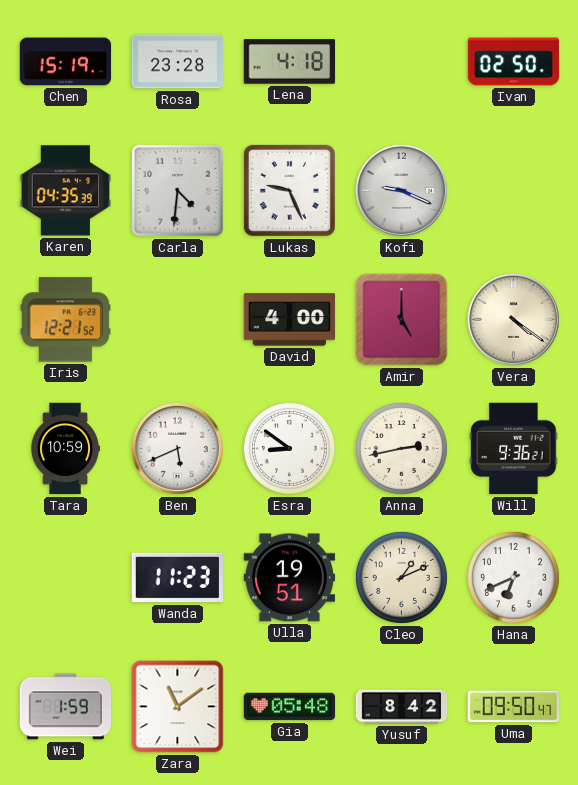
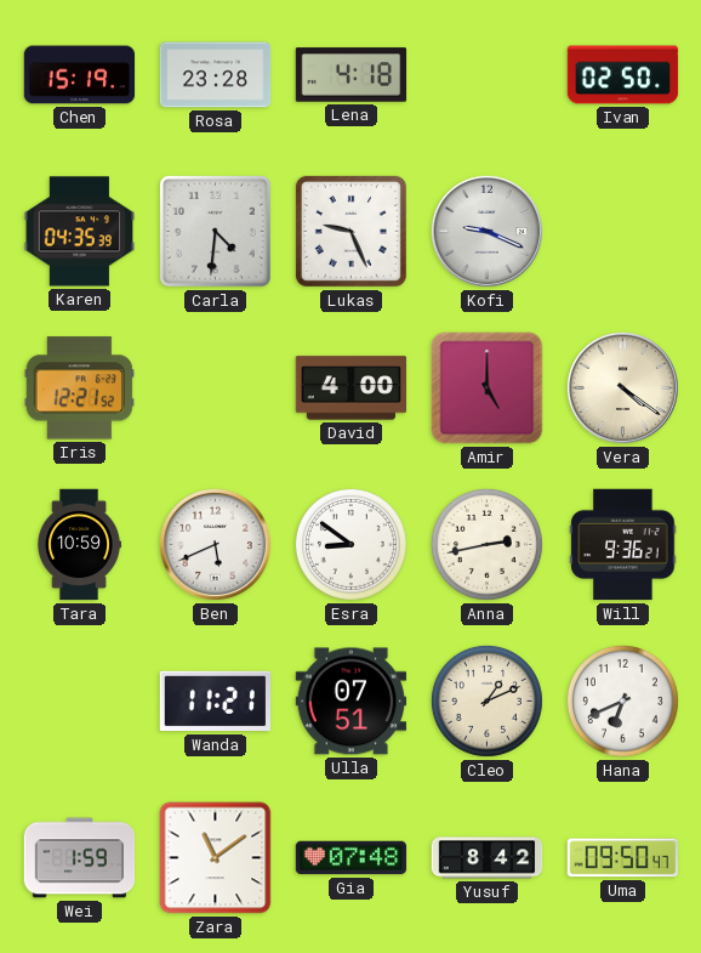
Wanda: 11:23 -> 11:21
Ulla: 19:51 -> 07:51
Gia: 05:48 -> 07:48
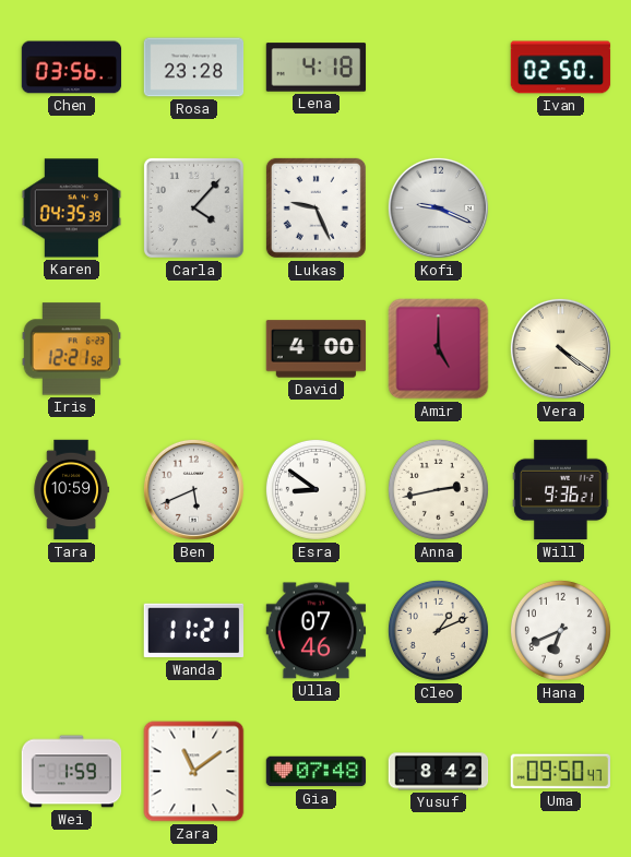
Chen: 15:19 -> 03:56
Carla: 4:31 -> 4:07
Ulla: 07:51 -> 07:46
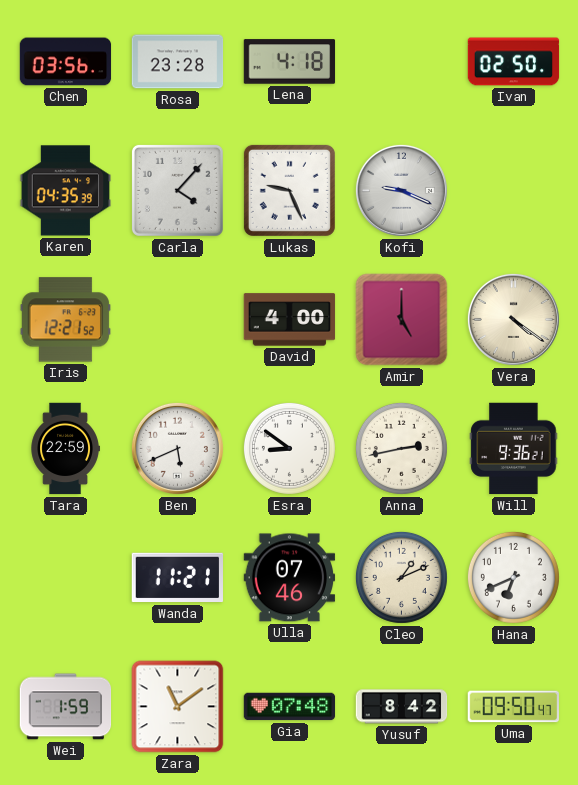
Tara: 10:59 -> 22:59
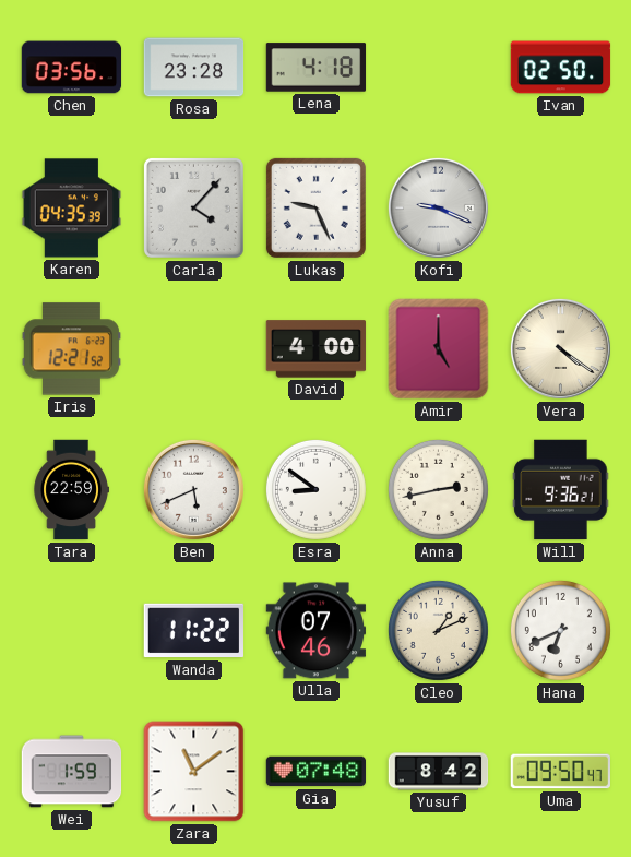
Wanda: 11:21 -> 11:22
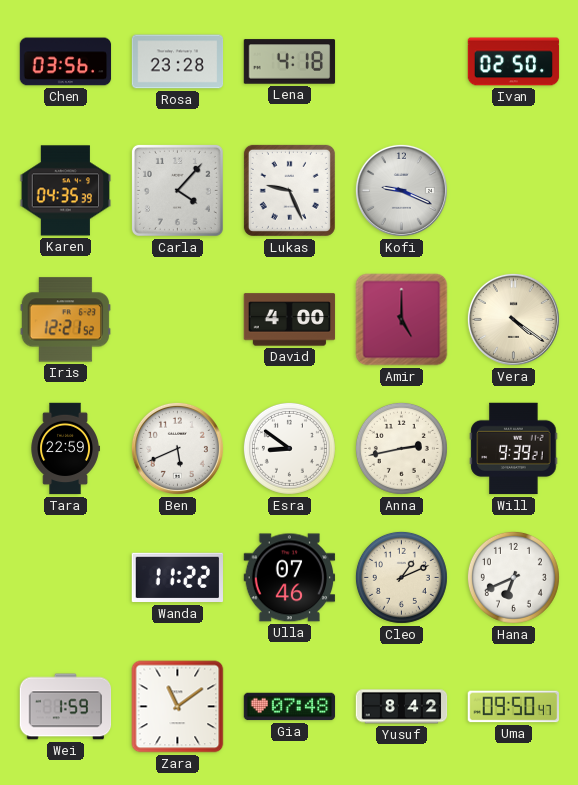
Will: 9:36 -> 9:39
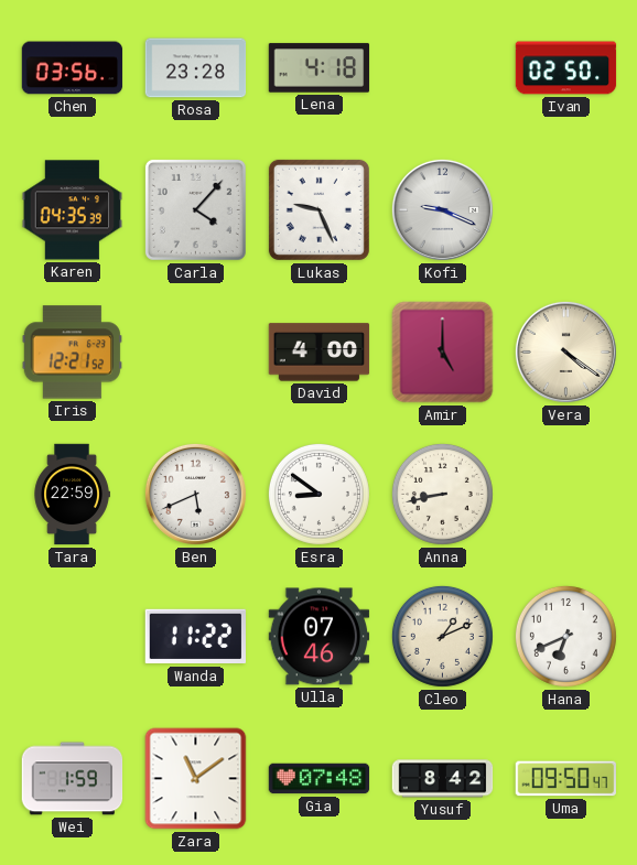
Anna: 2:43 -> 8:43
Will: 9:39 -> none
